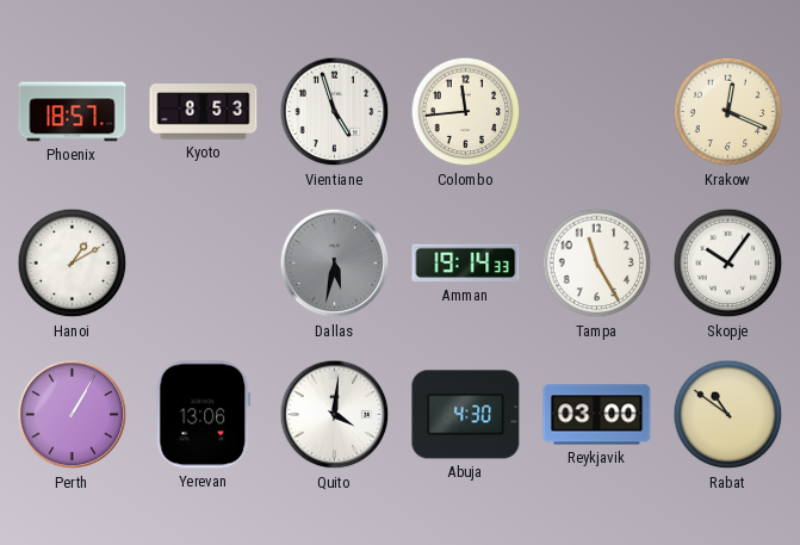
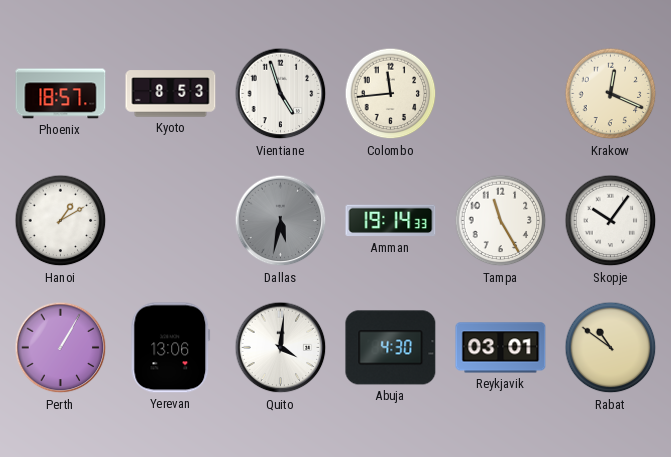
Reykjavik: 03:00 -> 03:01
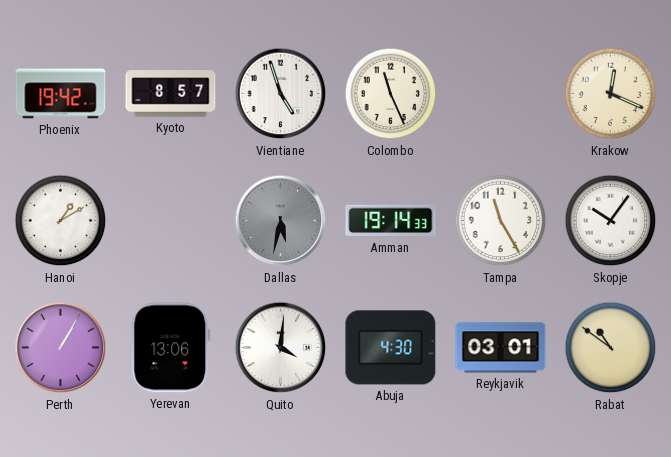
Phoenix: 18:57 -> 19:42
Kyoto: 8:53 -> 8:57
Colombo: 11:44 -> 11:26
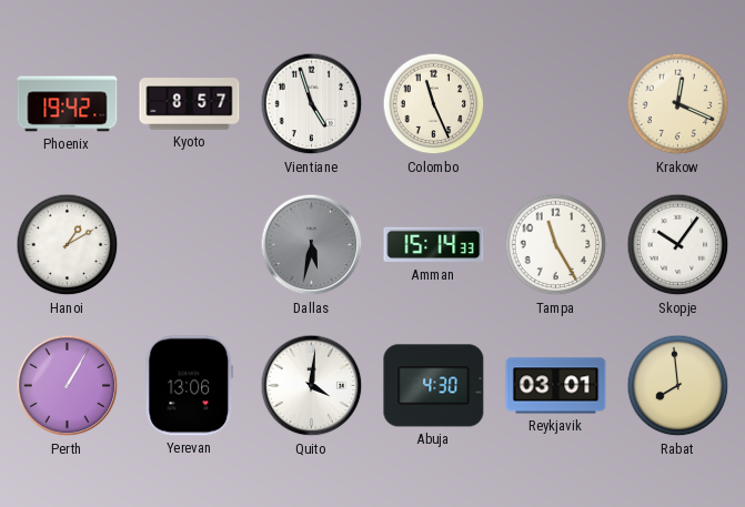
Amman: 19:14 -> 15:14
Rabat: 10:51 -> 7:59
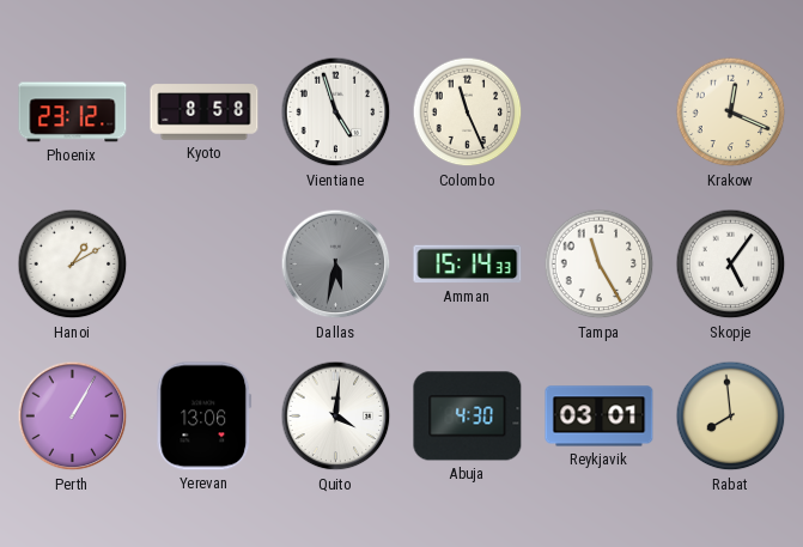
Phoenix: 19:42 -> 23:12
Kyoto: 8:57 -> 8:58
Skopje: 10:06 -> 5:06
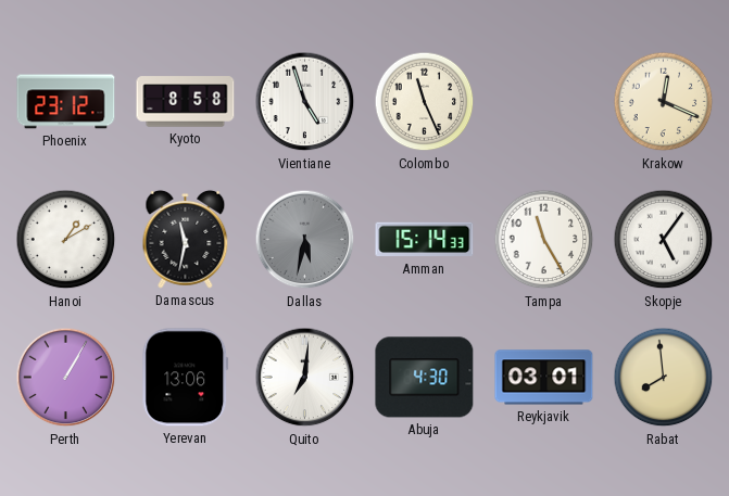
Damascus: none -> 11:32
Quito: 4:01 -> 7:01
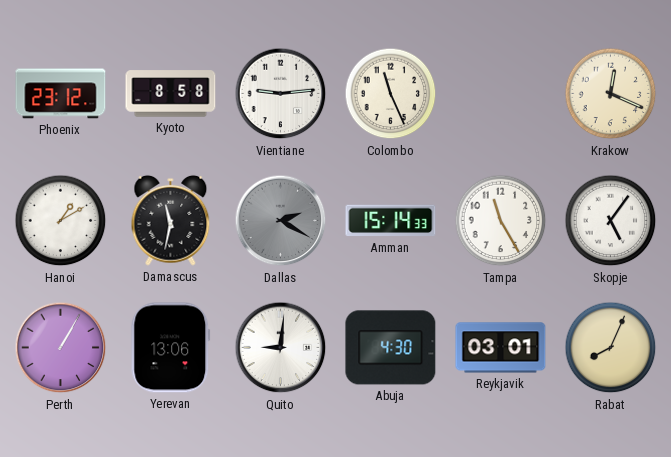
Vientiane: 4:57 -> 9:14
Dallas: 5:32 -> 2:20
Quito: 7:01 -> 9:01
Rabat: 7:59 -> 8:04
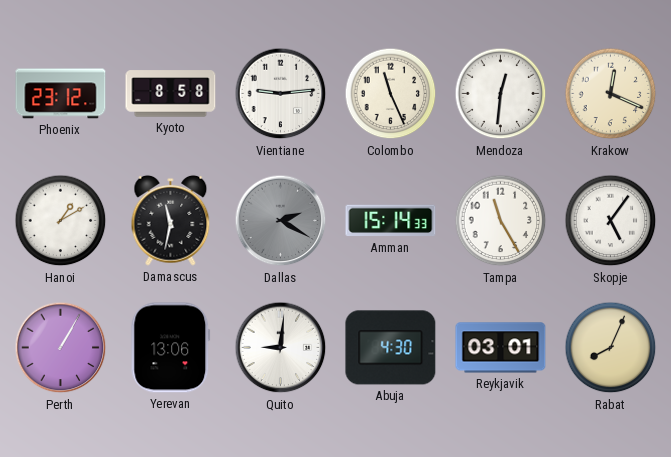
Mendoza: none -> 12:31
